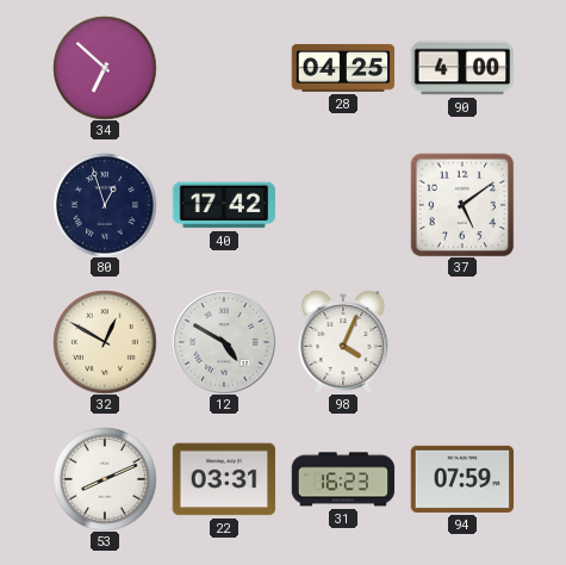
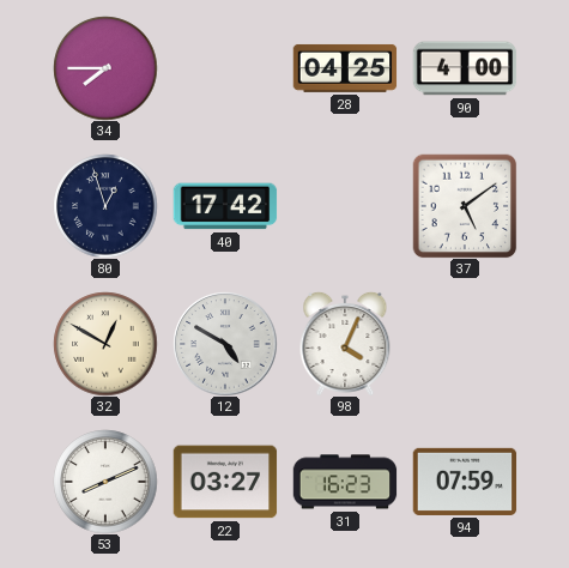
34: 6:52 -> 7:45
22: 03:31 -> 03:27
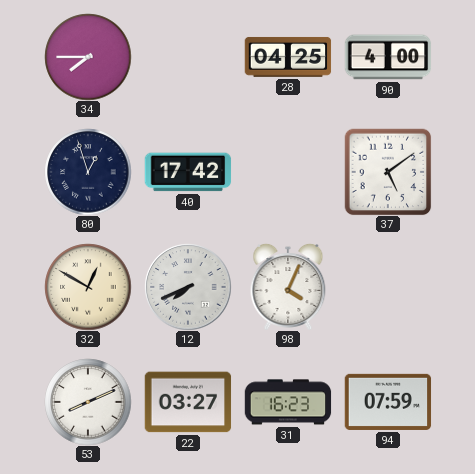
12: 4:50 -> 7:41
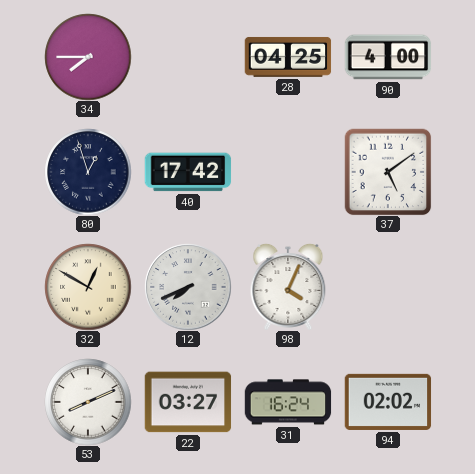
31: 16:23 -> 16:24
94: 07:59 -> 02:02
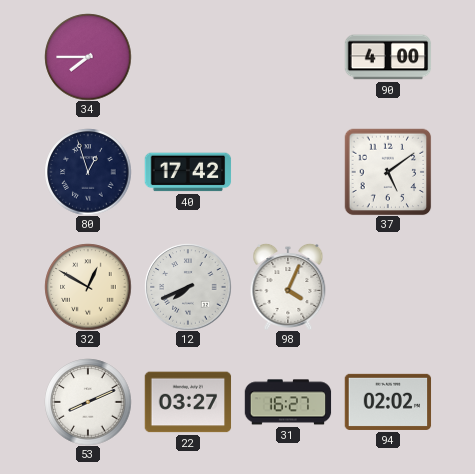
28: 04:25 -> none
31: 16:24 -> 16:27
